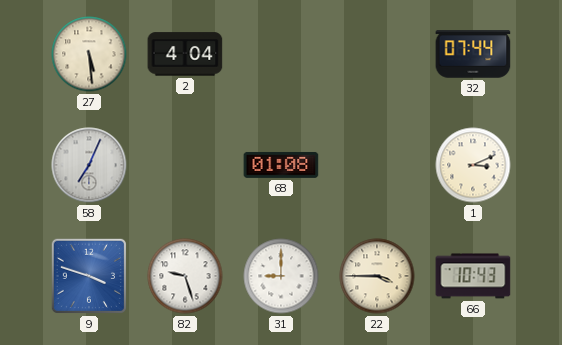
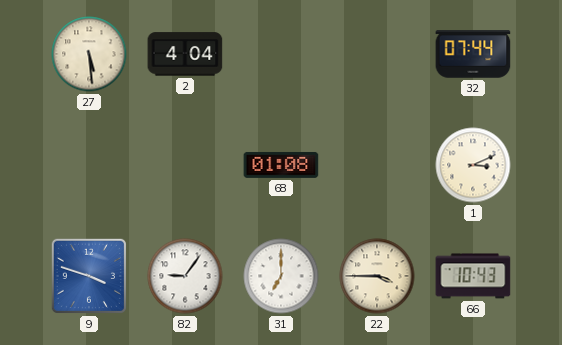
58: 7:04 -> none
82: 9:27 -> 9:06
31: 9:00 -> 7:00
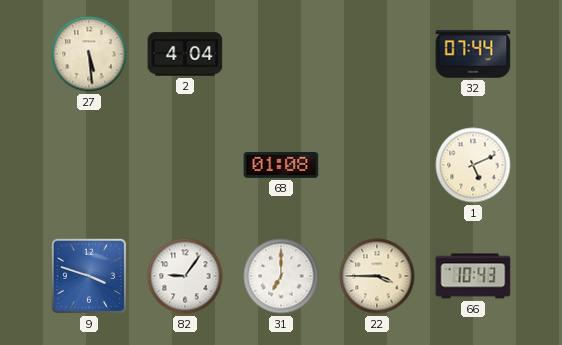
1: 3:11 -> 5:11
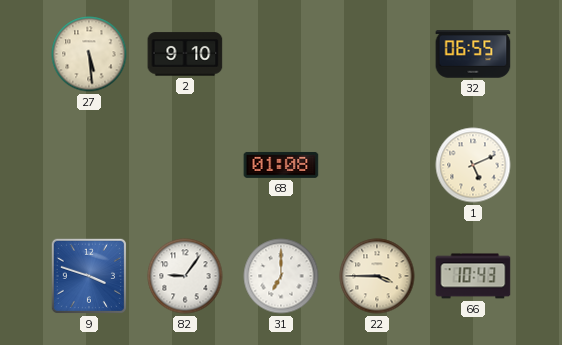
2: 4:04 -> 9:10
32: 07:44 -> 06:55
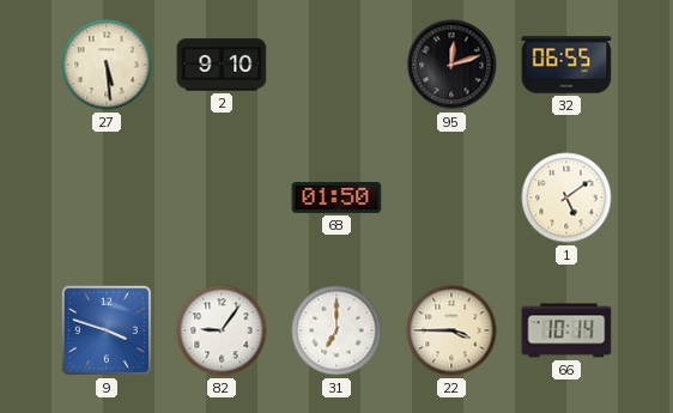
95: none -> 12:12
68: 01:08 -> 01:50
1: 5:11 -> 5:09
66: 10:43 -> 10:14
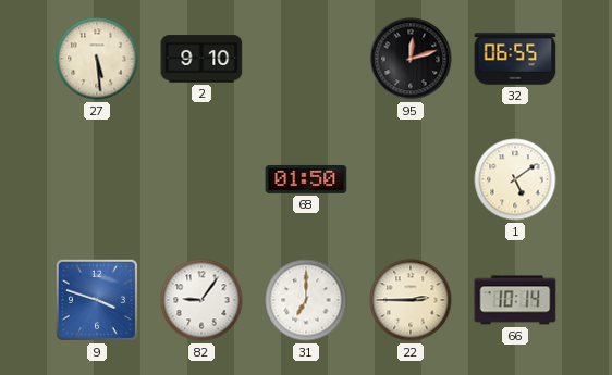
22: 3:45 -> 2:45
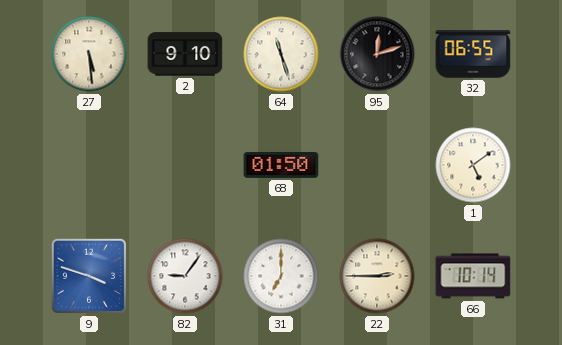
64: none -> 11:27
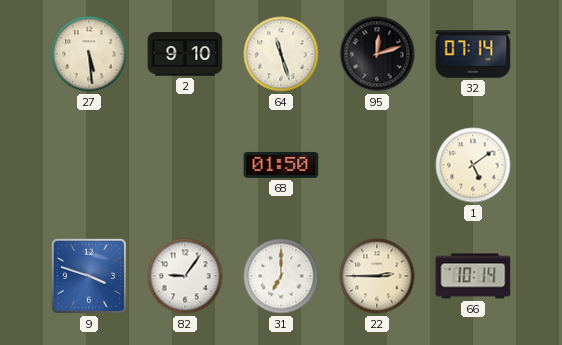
32: 06:55 -> 07:14
